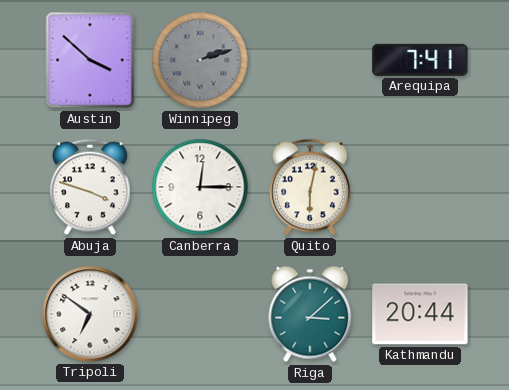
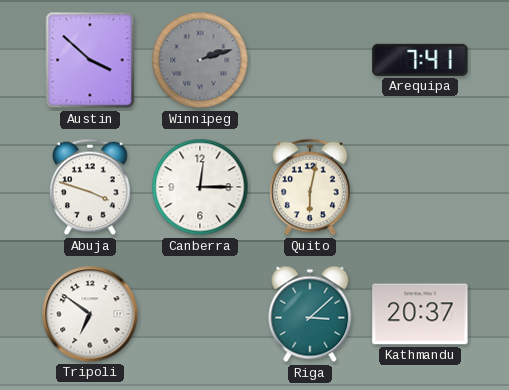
Kathmandu: 20:44 -> 20:37
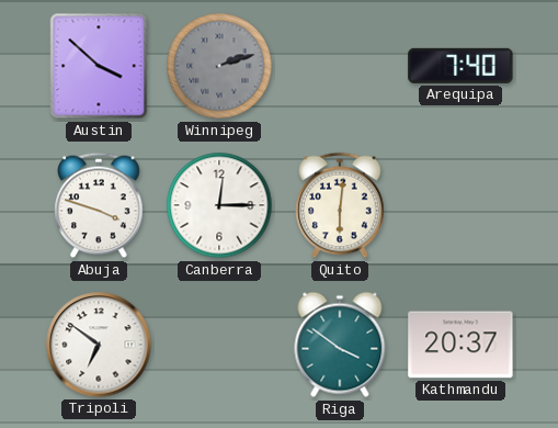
Arequipa: 7:41 -> 7:40
Quito: 6:02 -> 6:01
Riga: 3:08 -> 3:51
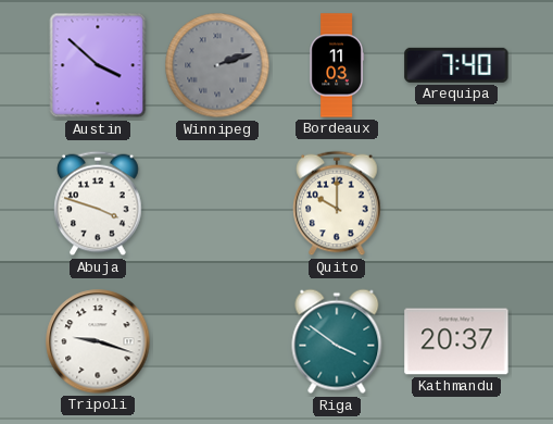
Bordeaux: none -> 11:03
Canberra: 12:15 -> none
Quito: 6:01 -> 10:00
Tripoli: 6:51 -> 9:18
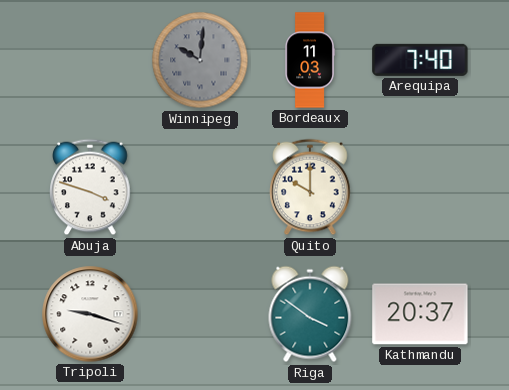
Austin: 3:52 -> none
Winnipeg: 2:12 -> 10:01
